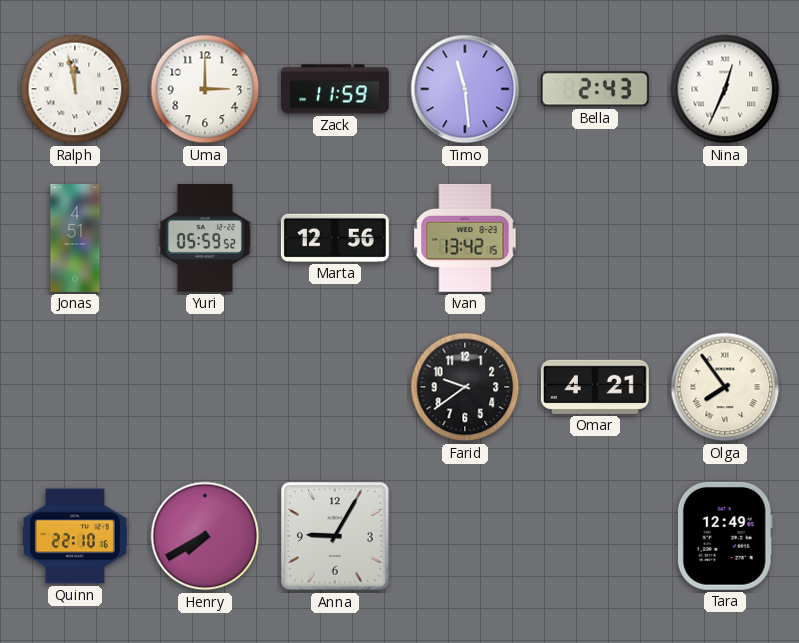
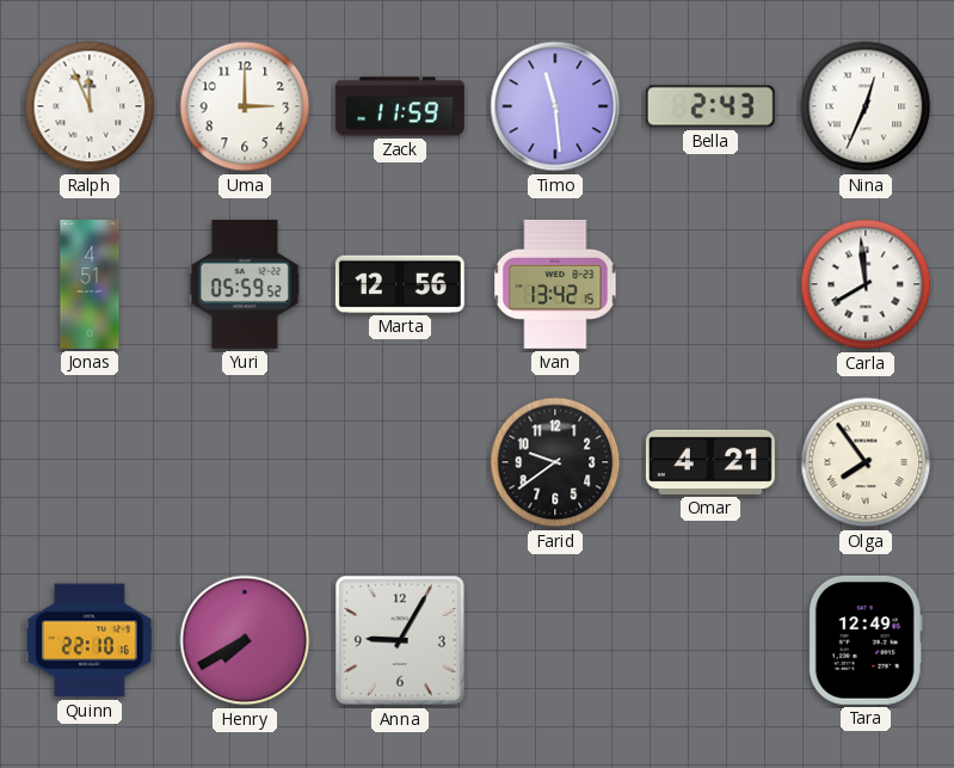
Ralph: 11:58 -> 11:56
Carla: none -> 7:59
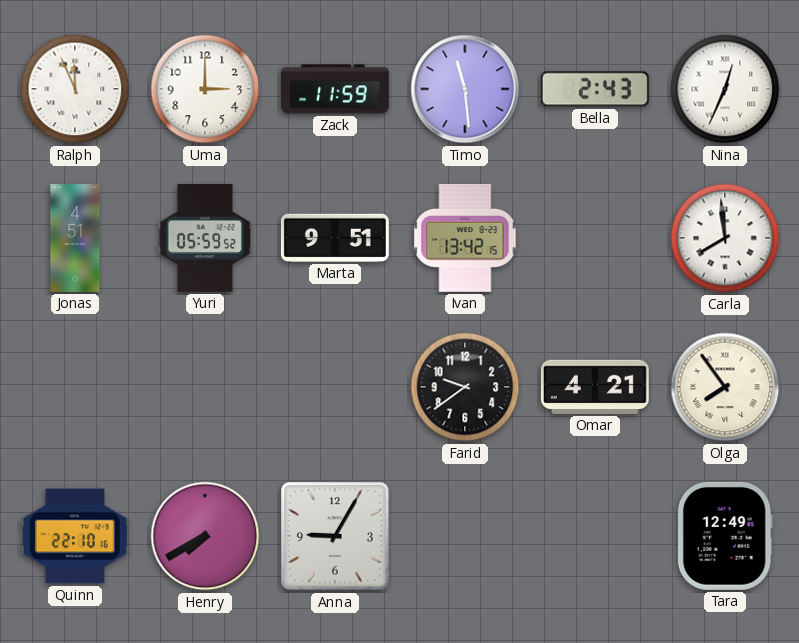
Marta: 12:56 -> 9:51
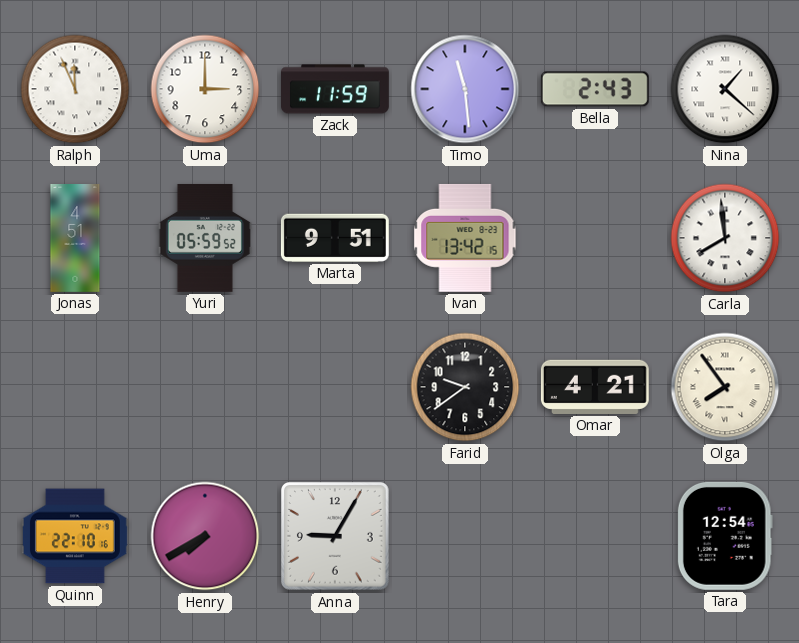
Nina: 12:34 -> 1:22
Tara: 12:49 -> 12:54
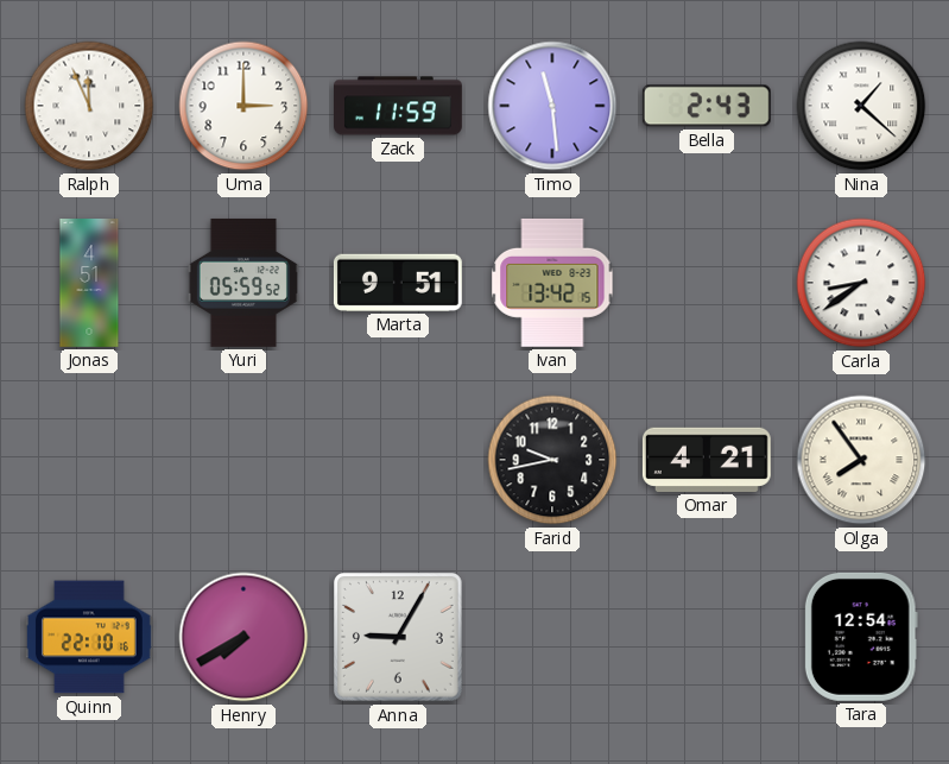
Carla: 7:59 -> 8:39
Farid: 9:39 -> 9:43
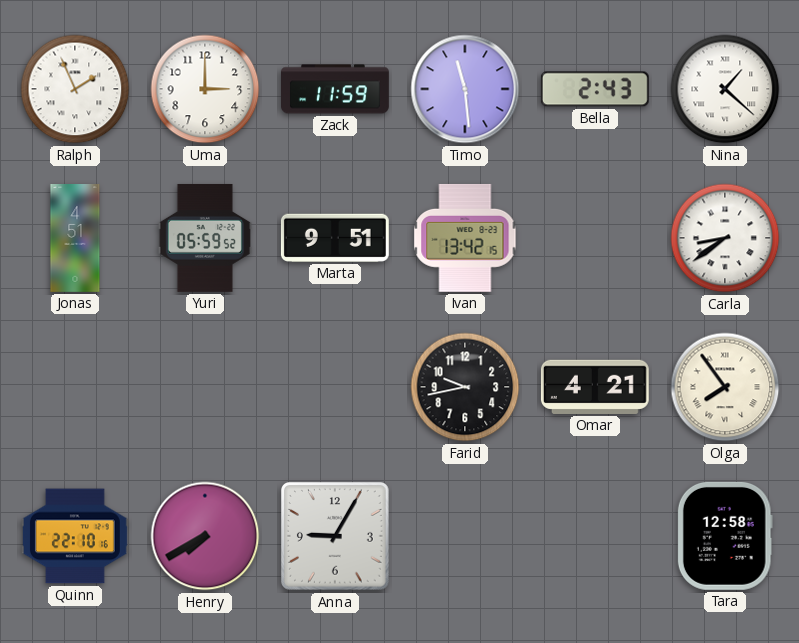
Ralph: 11:56 -> 1:56
Tara: 12:54 -> 12:58
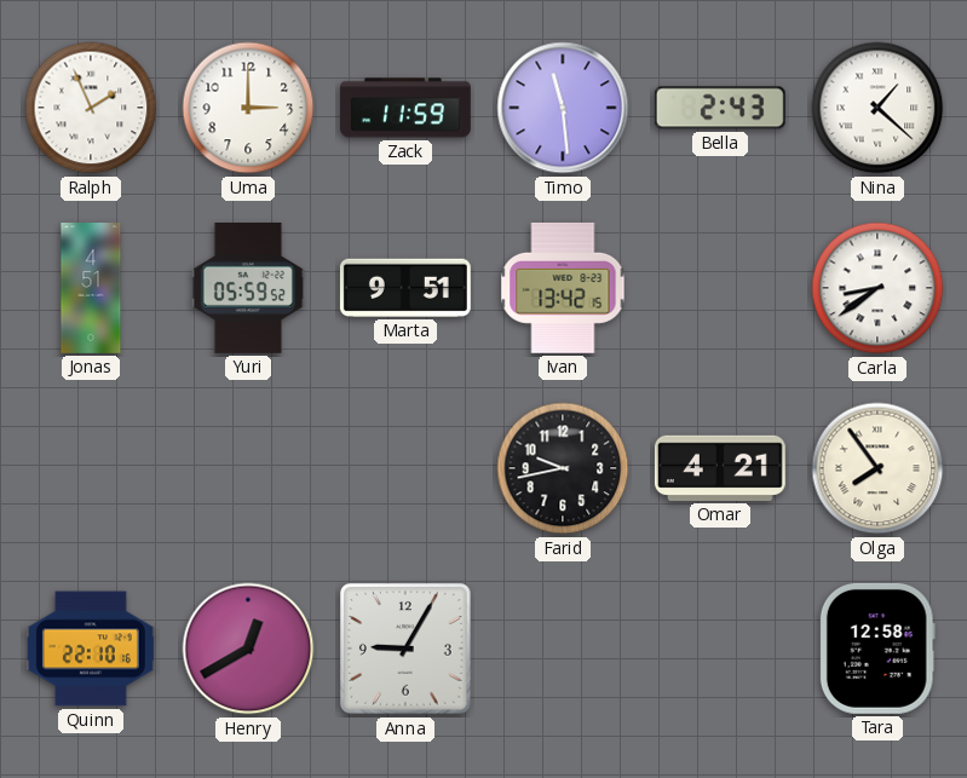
Henry: 7:40 -> 12:40
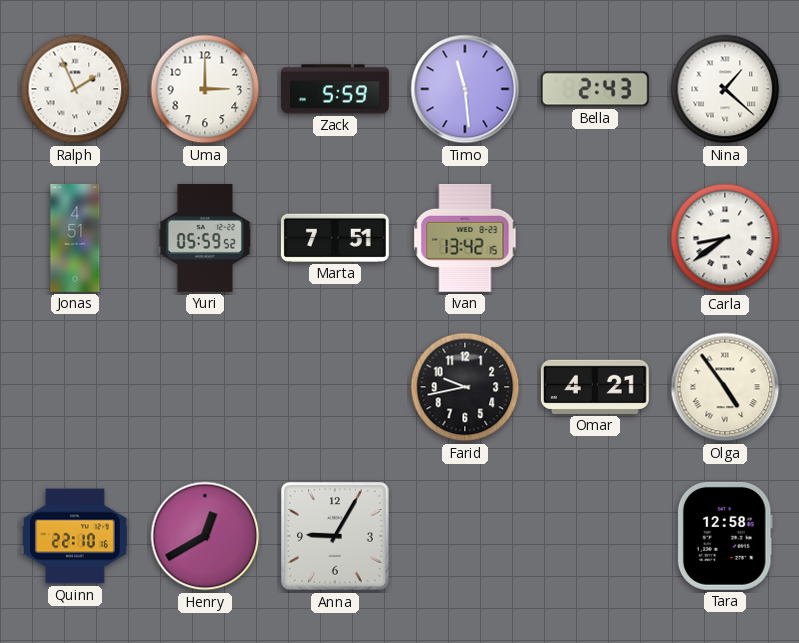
Zack: 11:59 -> 5:59
Marta: 9:51 -> 7:51
Olga: 7:54 -> 4:54
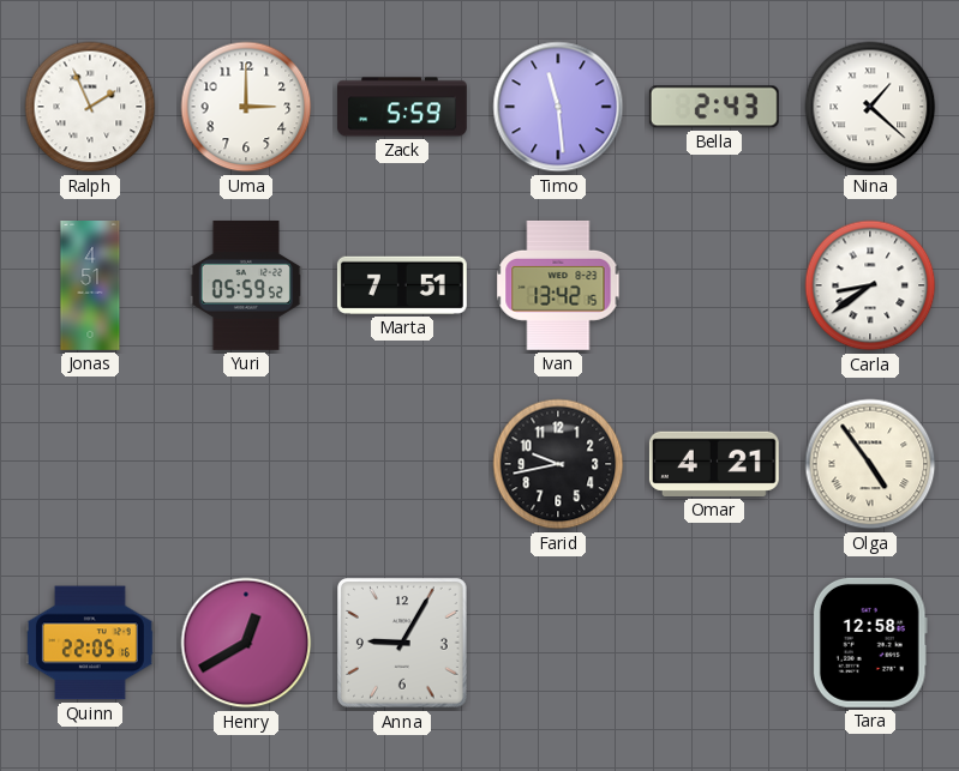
Quinn: 22:10 -> 22:05
